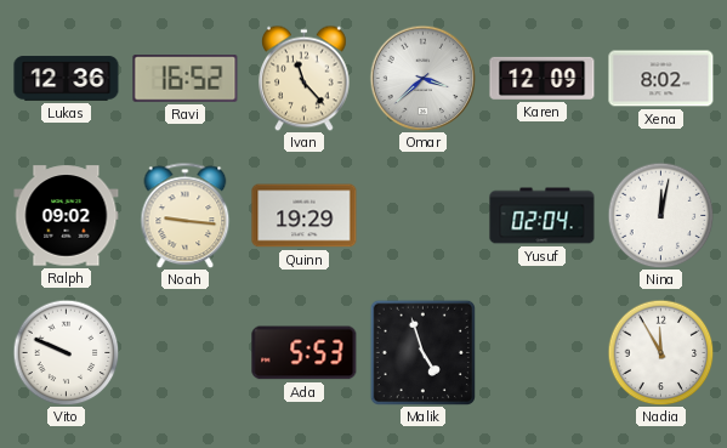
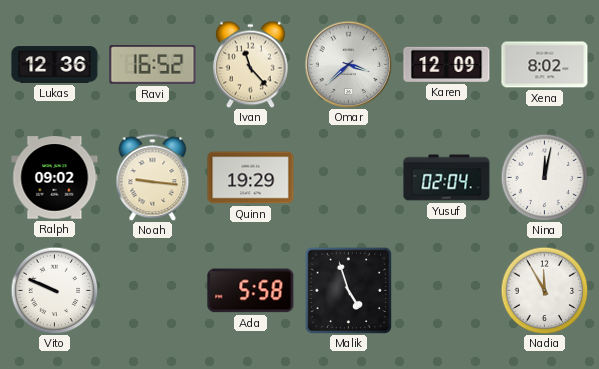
Ada: 5:53 -> 5:58
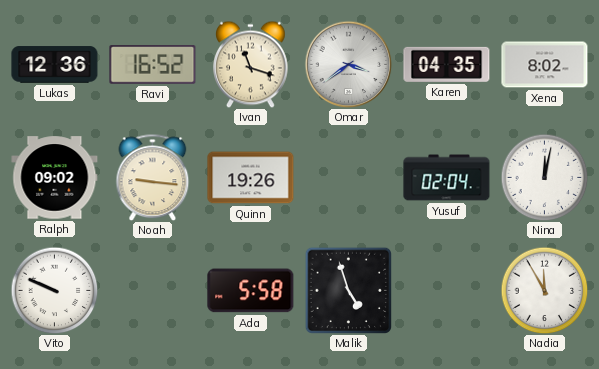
Ivan: 11:23 -> 11:18
Omar: 3:38 -> 3:39
Karen: 12:09 -> 04:35
Quinn: 19:29 -> 19:26
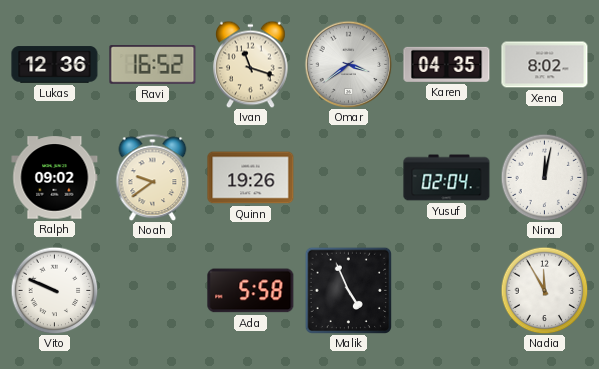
Noah: 9:16 -> 9:39
Malik: 4:57 -> 4:56
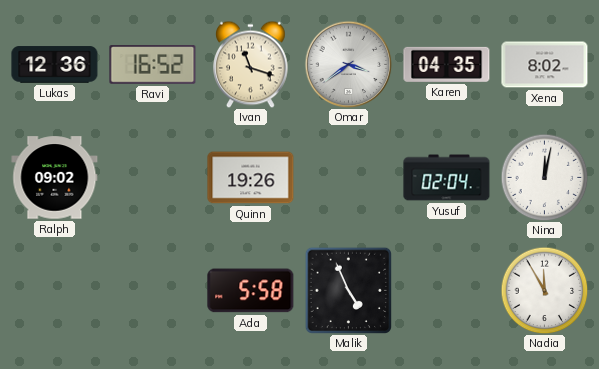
Noah: 9:39 -> none
Vito: 9:49 -> none
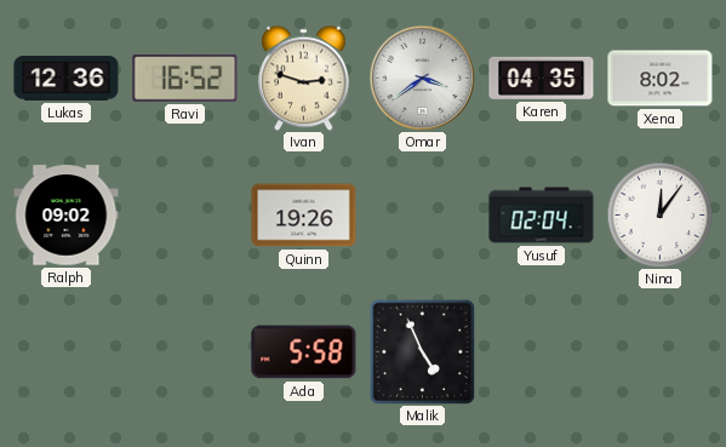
Ivan: 11:18 -> 2:48
Nina: 12:02 -> 12:06
Nadia: 11:55 -> none
